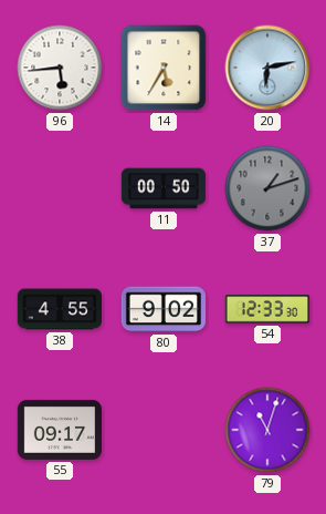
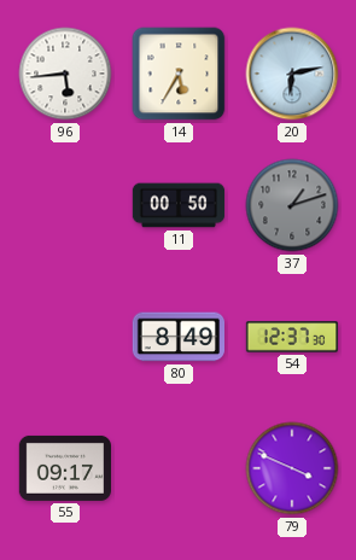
38: 4:55 -> none
80: 9:02 -> 8:49
54: 12:33 -> 12:37
79: 11:03 -> 3:49
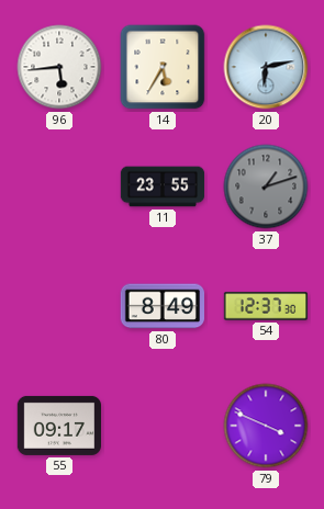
11: 00:50 -> 23:55
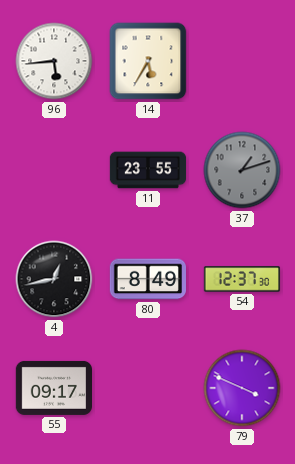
20: 6:13 -> none
4: none -> 12:43
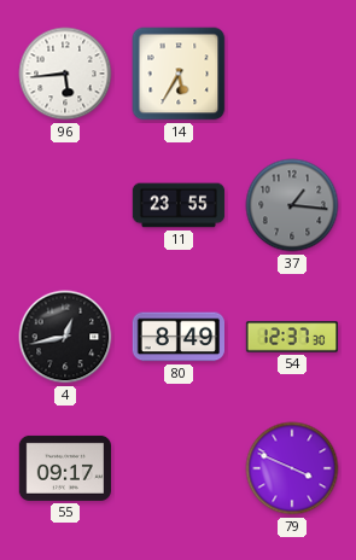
37: 1:12 -> 1:16
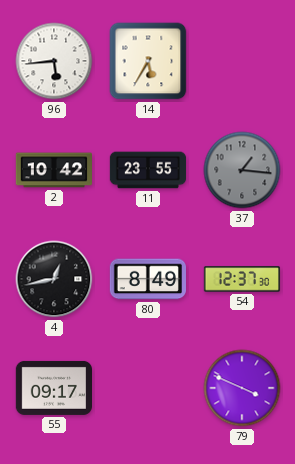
2: none -> 10:42
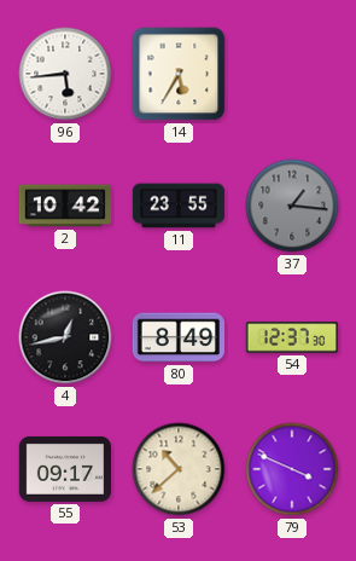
53: none -> 10:38
